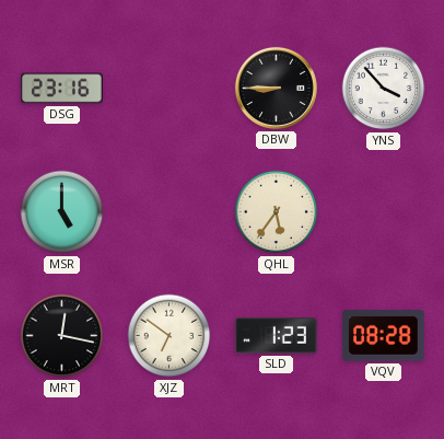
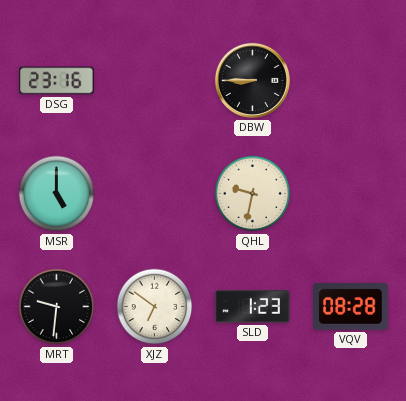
YNS: 3:53 -> none
QHL: 5:36 -> 9:32
MRT: 12:17 -> 9:31
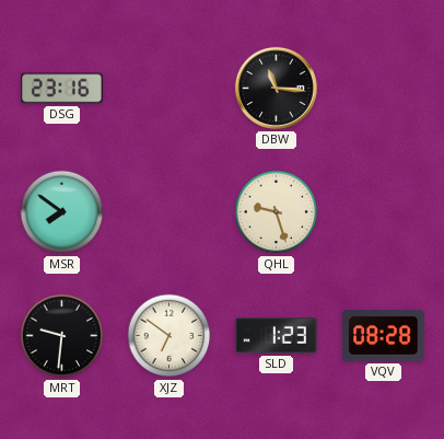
DBW: 8:45 -> 11:16
MSR: 5:00 -> 7:51
QHL: 9:32 -> 9:27
